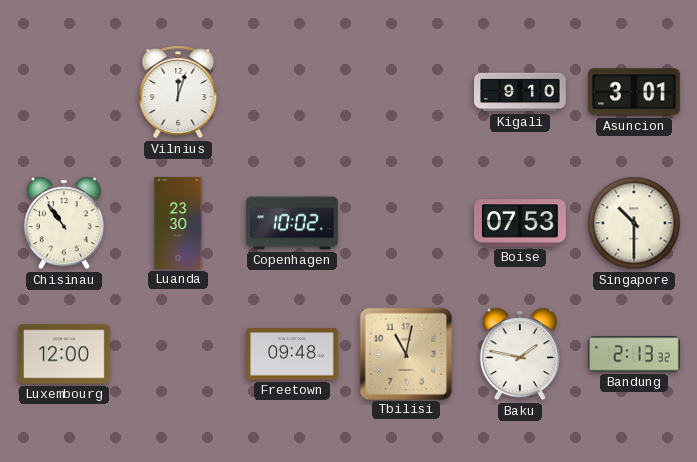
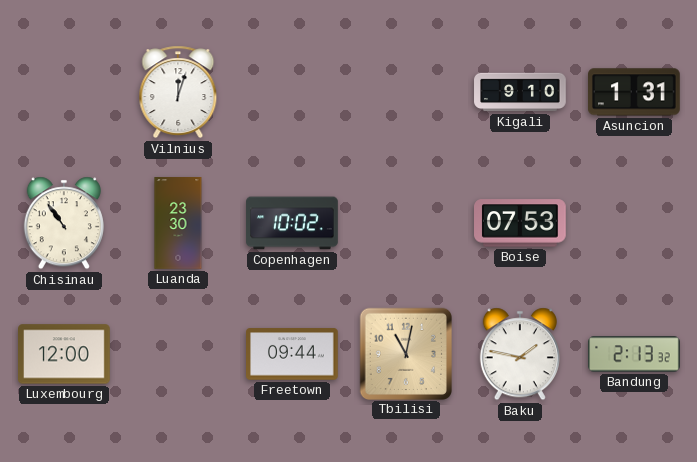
Asuncion: 3:01 -> 1:31
Singapore: 10:30 -> none
Freetown: 09:48 -> 09:44
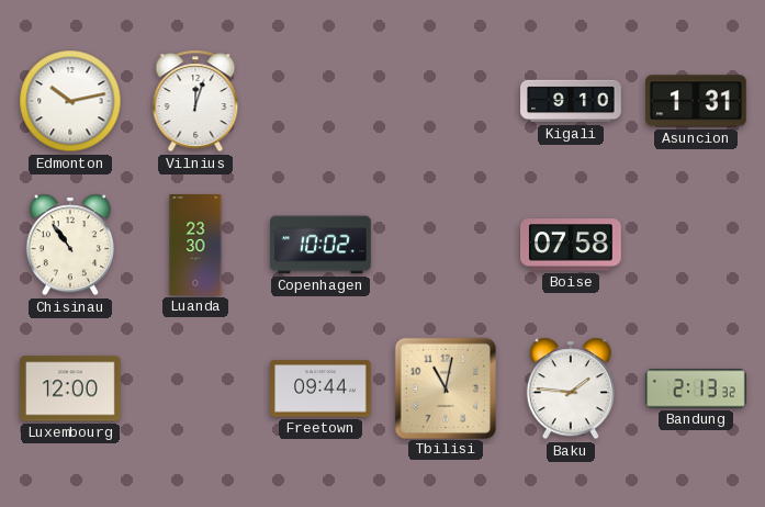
Edmonton: none -> 10:13
Boise: 07:53 -> 07:58
Baku: 1:47 -> 1:46
